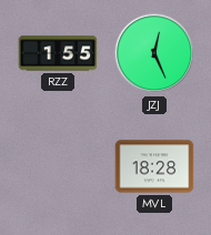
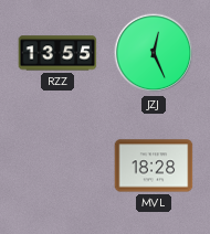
RZZ: 1:55 -> 13:55
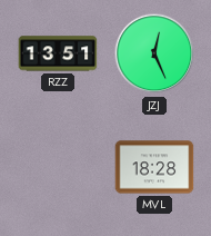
RZZ: 13:55 -> 13:51
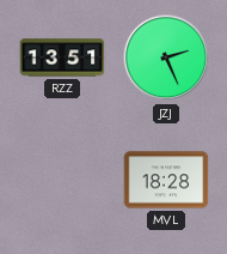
JZJ: 12:26 -> 2:26
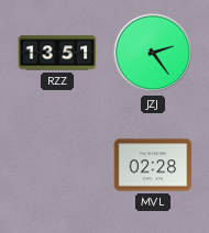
JZJ: 2:26 -> 2:24
MVL: 18:28 -> 02:28
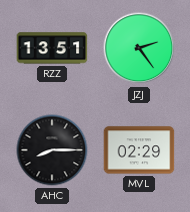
AHC: none -> 8:15
MVL: 02:28 -> 02:29
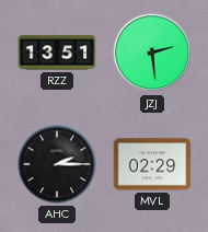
JZJ: 2:24 -> 2:29
AHC: 8:15 -> 2:15
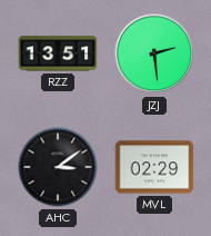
AHC: 2:15 -> 3:09
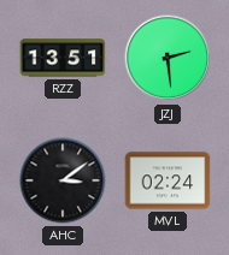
MVL: 02:29 -> 02:24
